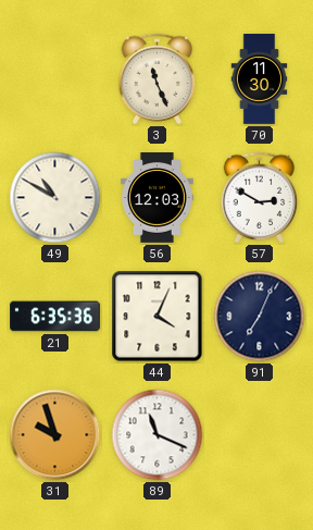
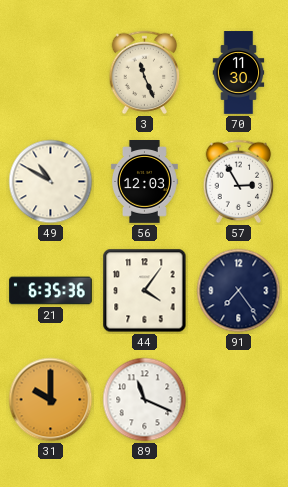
57: 2:50 -> 2:55
44: 4:04 -> 4:06
91: 7:04 -> 7:24
31: 9:57 -> 10:00
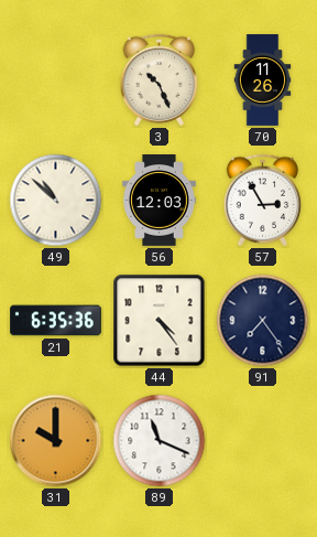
3: 11:26 -> 10:26
70: 11:30 -> 11:26
49: 10:50 -> 10:52
44: 4:06 -> 4:24
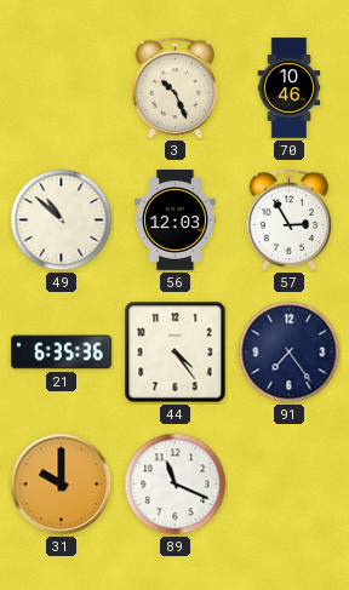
70: 11:26 -> 10:46
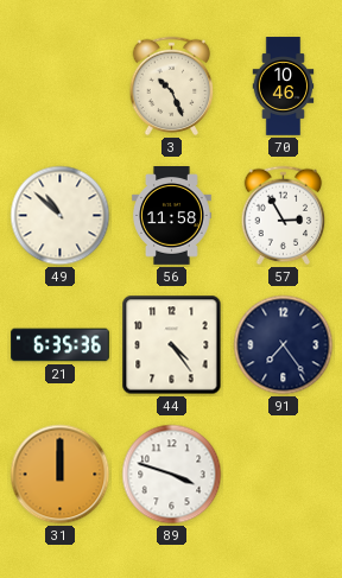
56: 12:03 -> 11:58
31: 10:00 -> 12:00
89: 11:19 -> 3:48
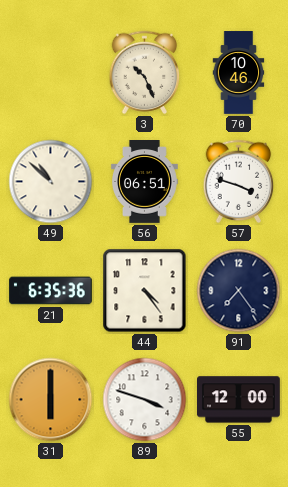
56: 11:58 -> 06:51
57: 2:55 -> 3:48
31: 12:00 -> 6:00
55: none -> 12:00
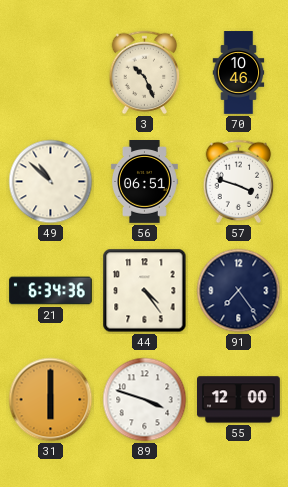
21: 6:35 -> 6:34
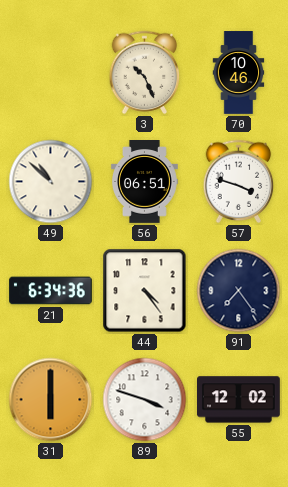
55: 12:00 -> 12:02
